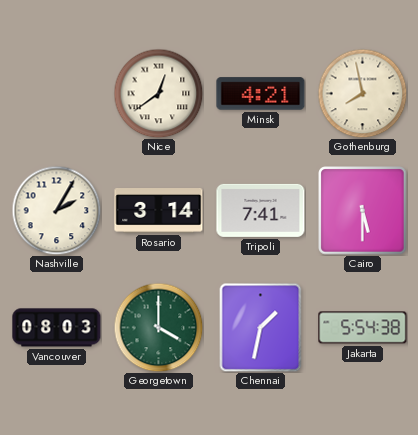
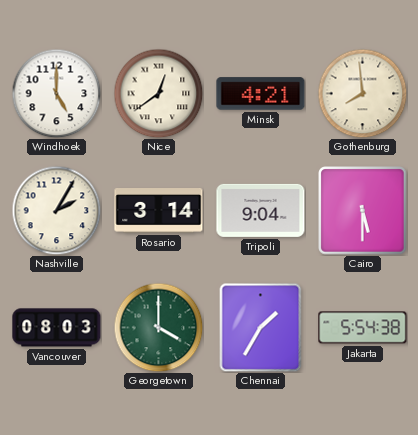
Windhoek: none -> 5:00
Gothenburg: 7:58 -> 7:59
Tripoli: 7:41 -> 9:04
Chennai: 1:32 -> 1:35
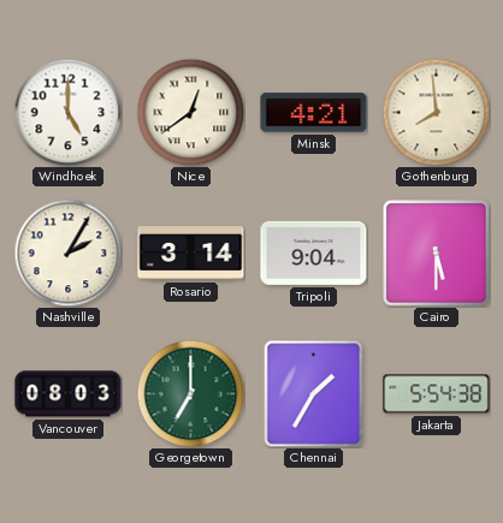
Georgetown: 4:00 -> 7:00
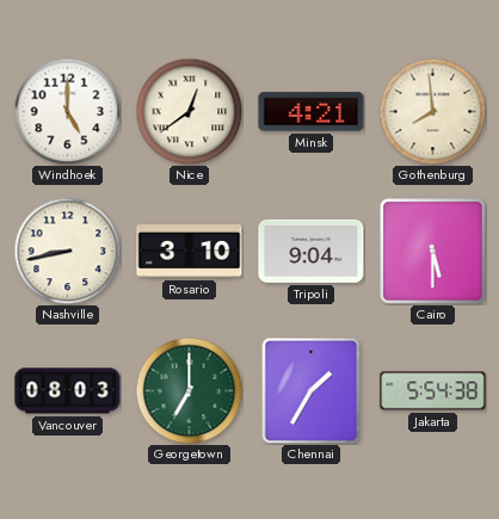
Nashville: 2:05 -> 8:43
Rosario: 3:14 -> 3:10
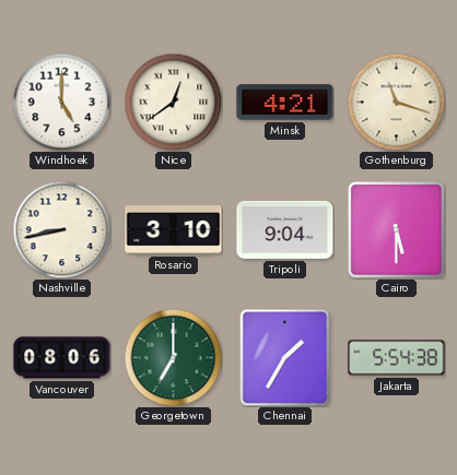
Gothenburg: 7:59 -> 11:18
Vancouver: 08:03 -> 08:06
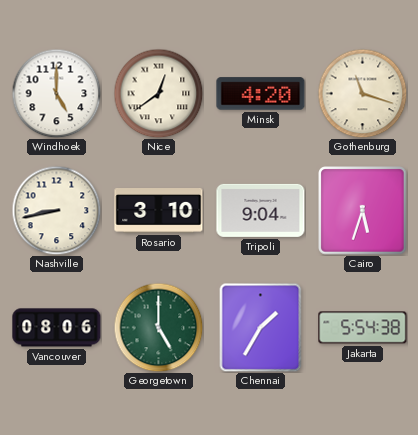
Minsk: 4:21 -> 4:20
Cairo: 5:30 -> 5:33
Georgetown: 7:00 -> 5:00
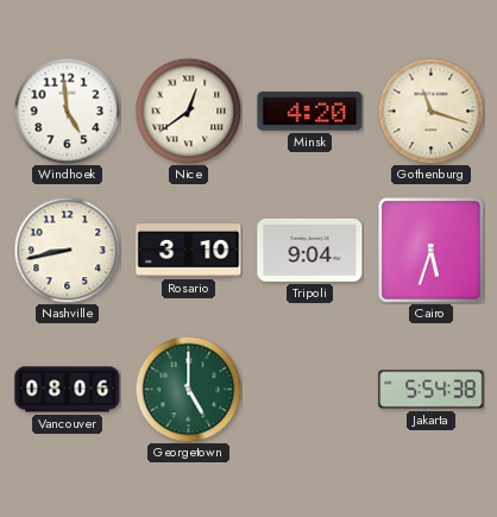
Windhoek: 5:00 -> 4:59
Chennai: 1:35 -> none
